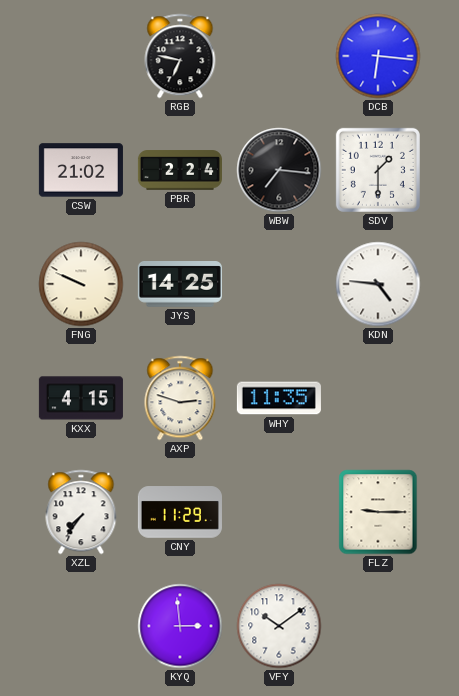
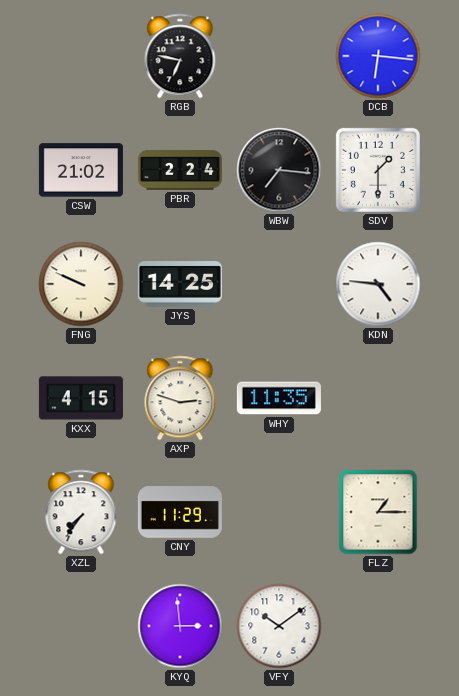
FLZ: 9:15 -> 1:15
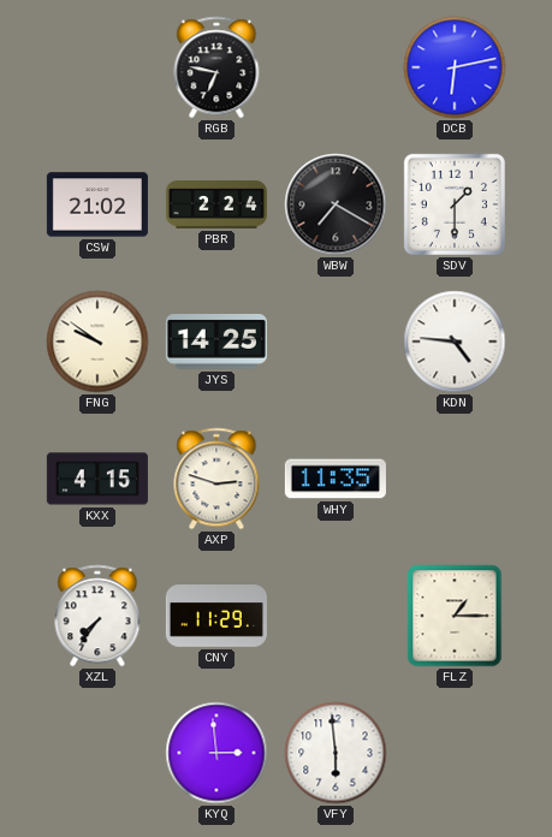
DCB: 6:16 -> 6:13
WBW: 7:16 -> 7:20
FNG: 9:49 -> 9:51
VFY: 10:09 -> 5:59
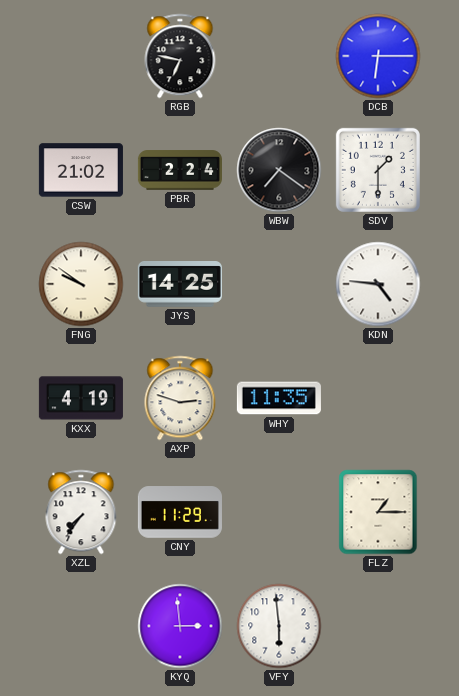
DCB: 6:13 -> 6:15
WBW: 7:20 -> 7:21
KXX: 4:15 -> 4:19
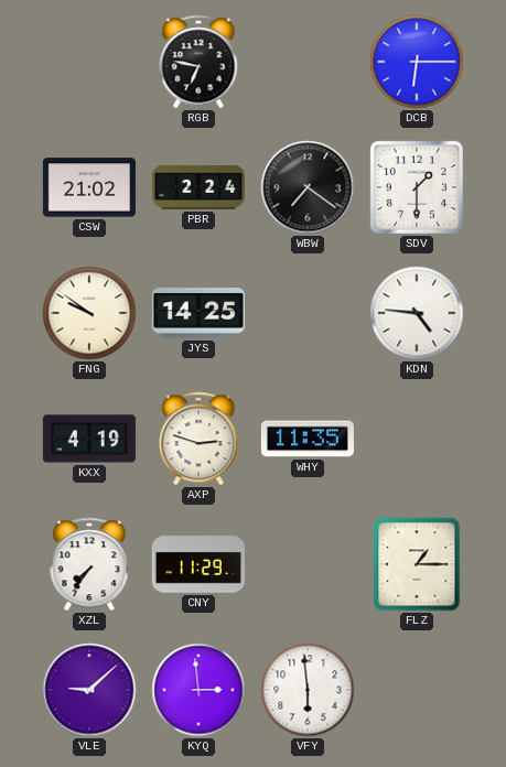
VLE: none -> 9:08
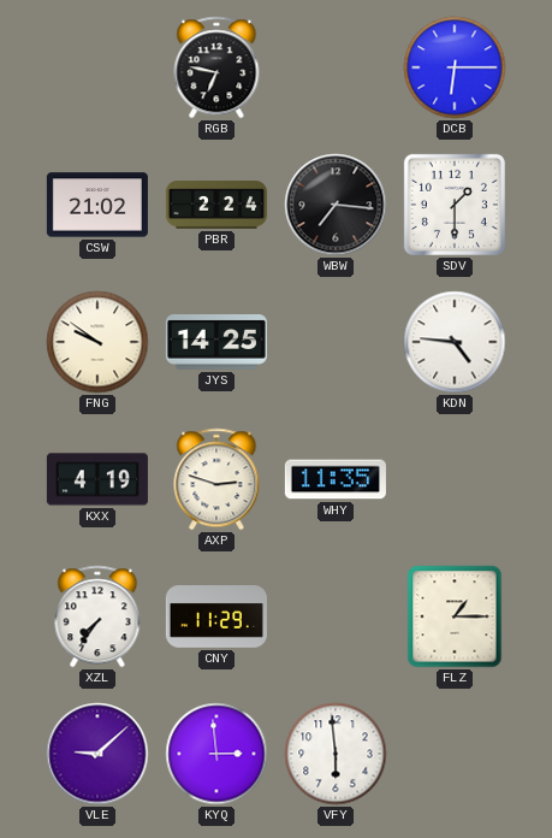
WBW: 7:21 -> 7:16
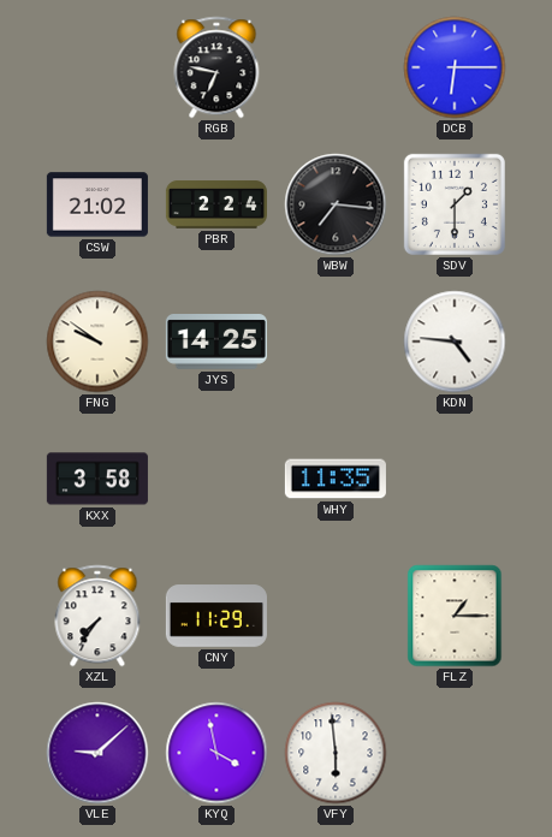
KXX: 4:19 -> 3:58
AXP: 2:48 -> none
KYQ: 2:59 -> 3:58
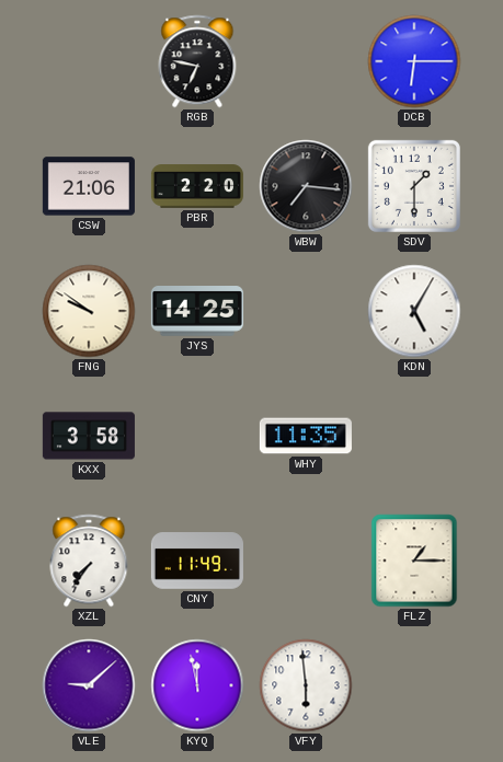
CSW: 21:02 -> 21:06
PBR: 2:24 -> 2:20
KDN: 4:46 -> 5:05
CNY: 11:29 -> 11:49
KYQ: 3:58 -> 11:58
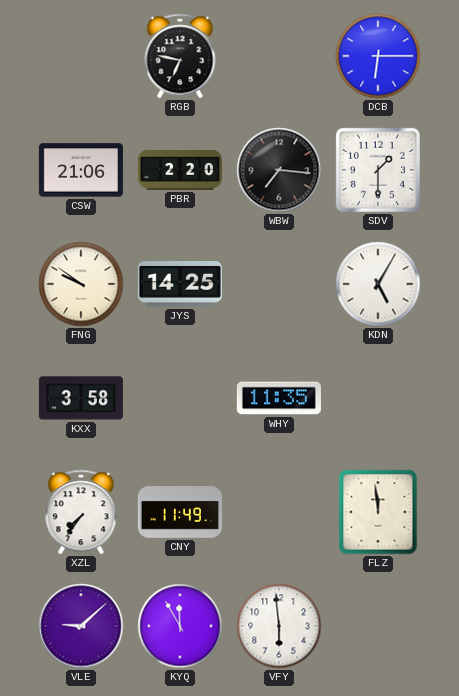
FLZ: 1:15 -> 11:59
KYQ: 11:58 -> 11:55
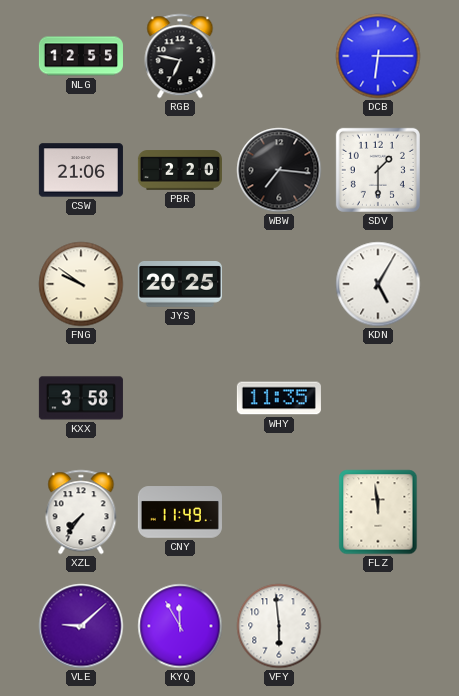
NLG: none -> 12:55
JYS: 14:25 -> 20:25
